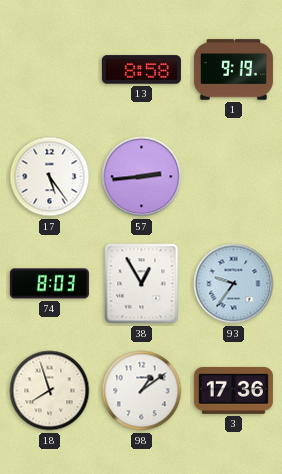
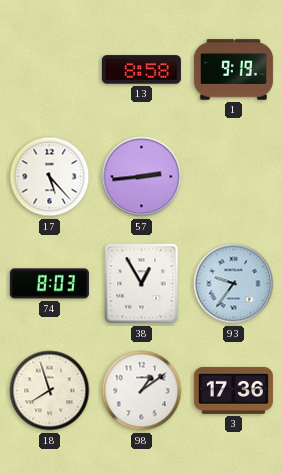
17: 5:24 -> 5:23
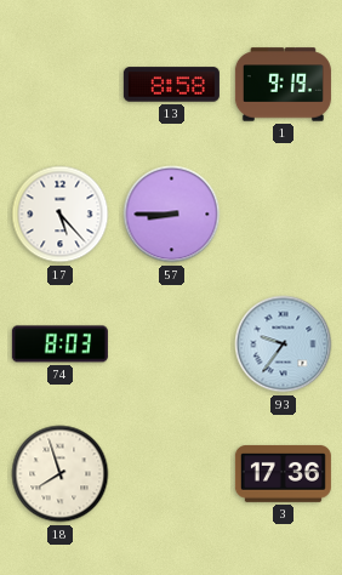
57: 2:44 -> 8:45
38: 12:55 -> none
98: 1:09 -> none
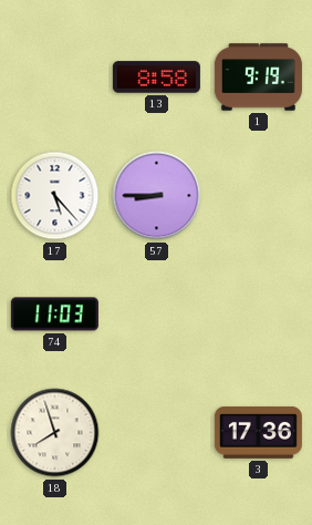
74: 8:03 -> 11:03
93: 9:36 -> none
